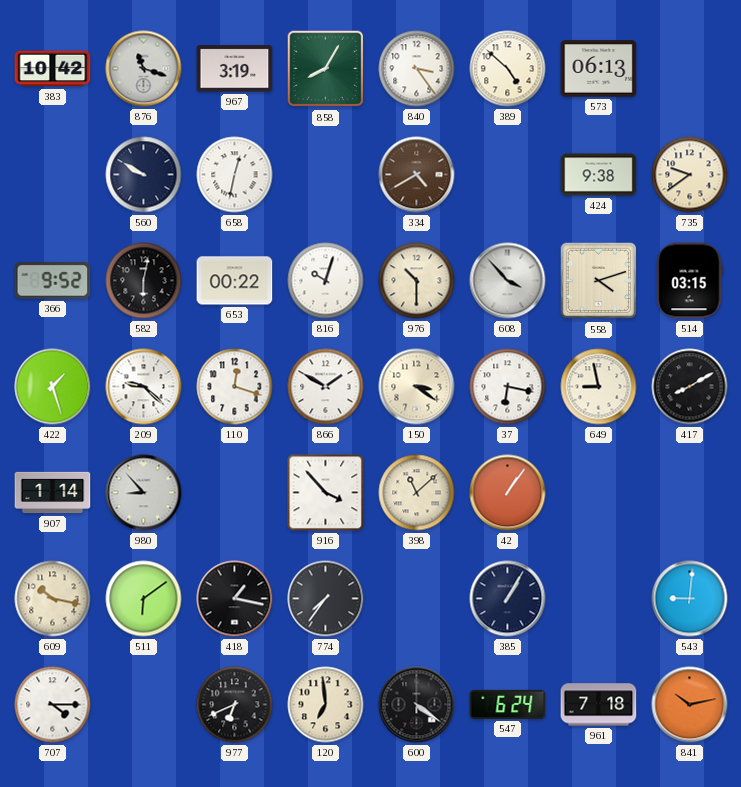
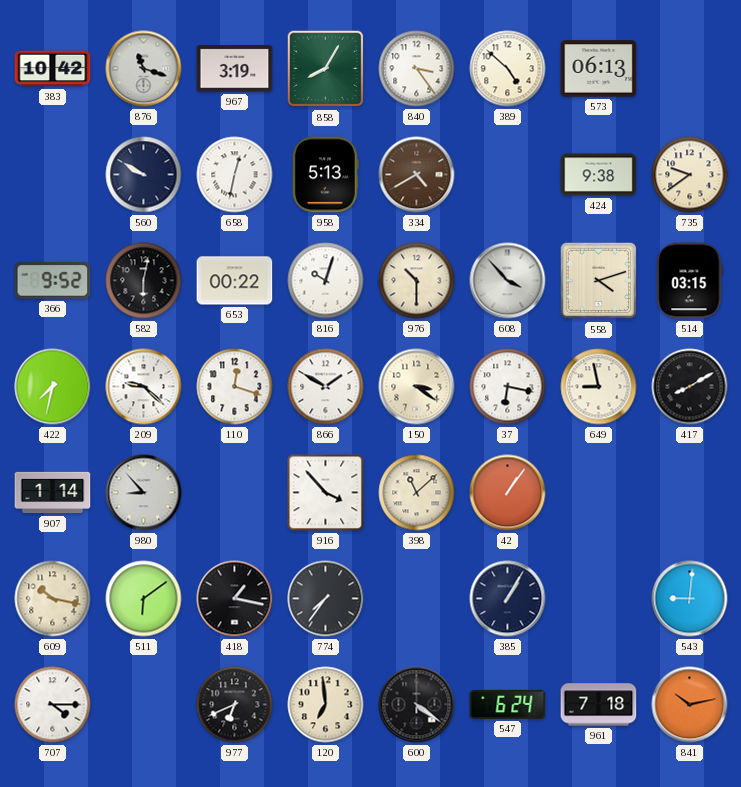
958: none -> 5:13
422: 1:27 -> 7:32
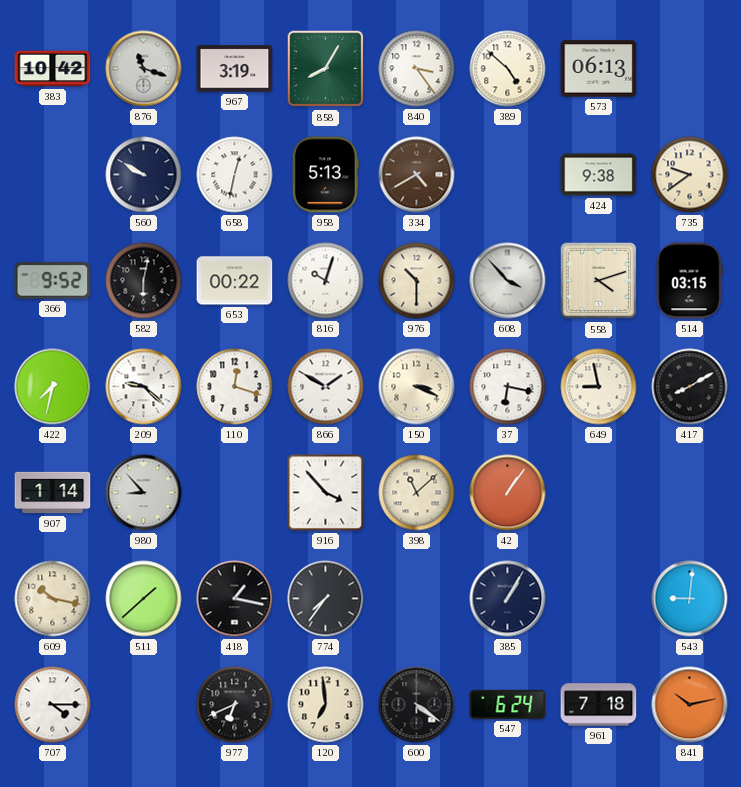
150: 3:21 -> 3:19
511: 6:09 -> 1:38
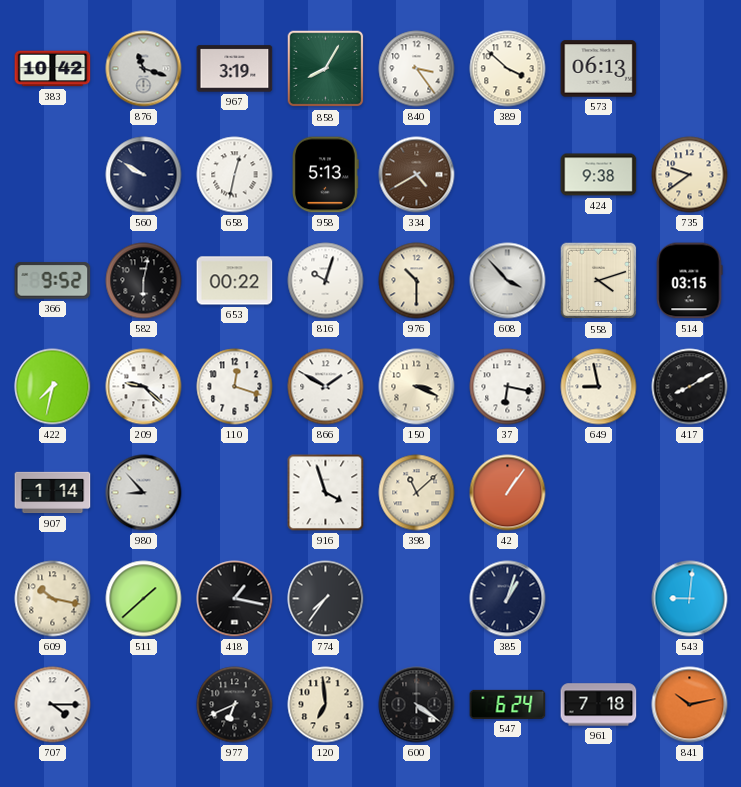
389: 4:52 -> 3:52
916: 3:53 -> 3:57
385: 1:05 -> 1:03
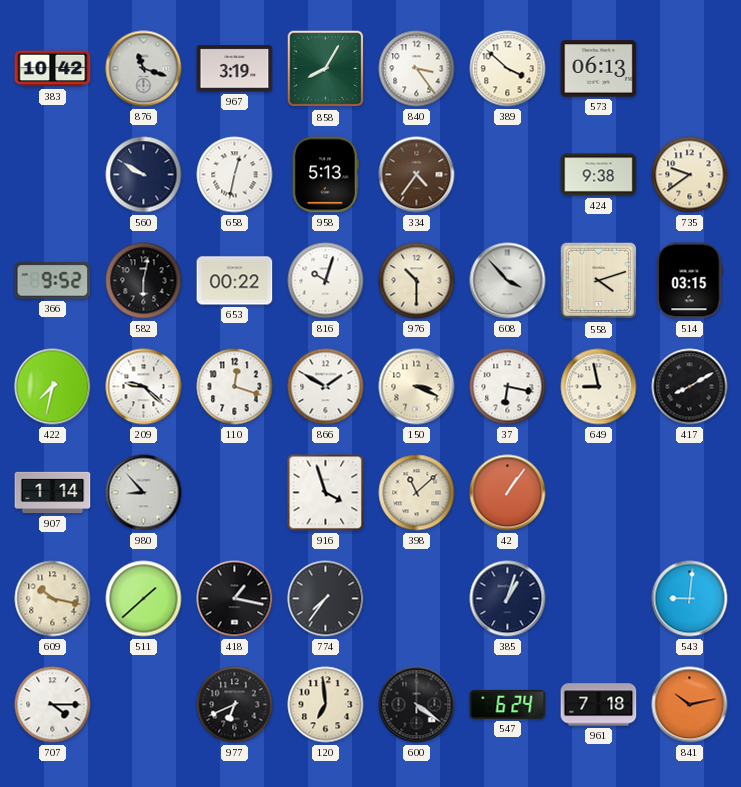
334: 4:40 -> 4:36
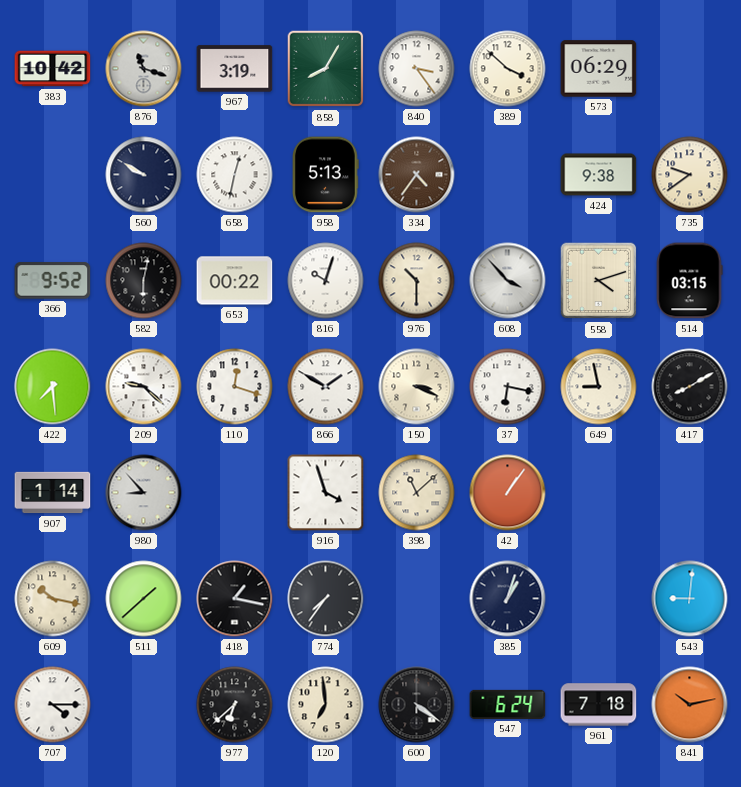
573: 06:13 -> 06:29
422: 7:32 -> 7:29
977: 6:41 -> 6:38
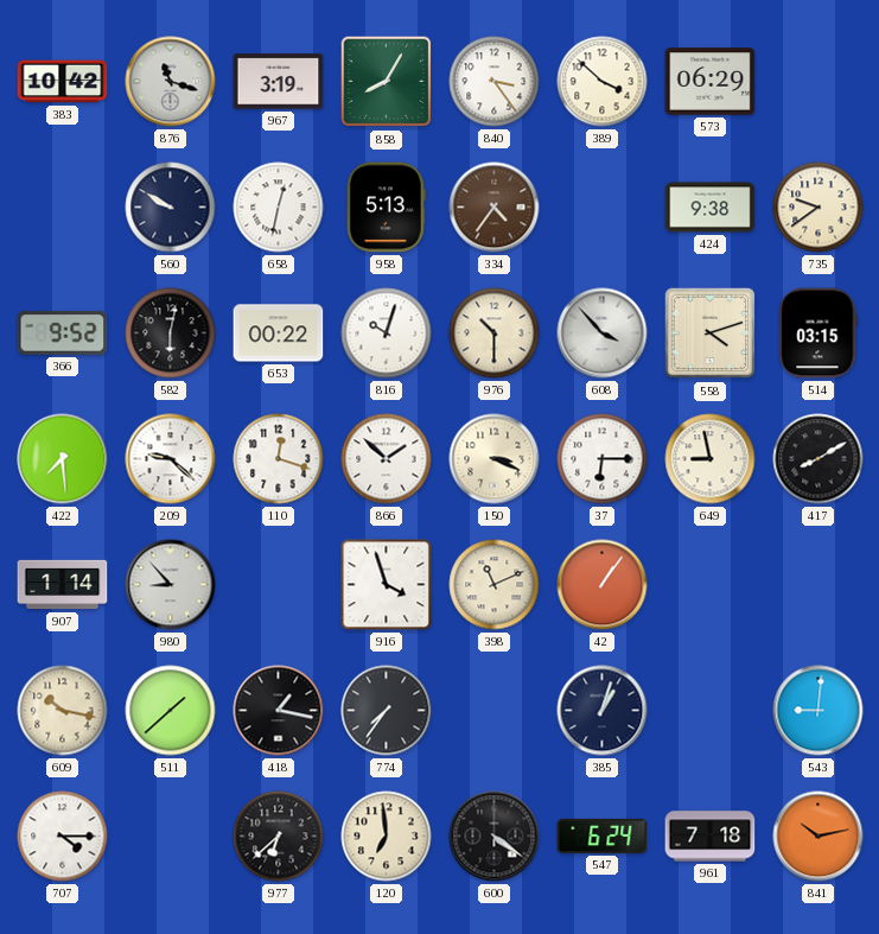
866: 1:50 -> 1:52
37: 6:17 -> 6:15
398: 11:08 -> 11:11
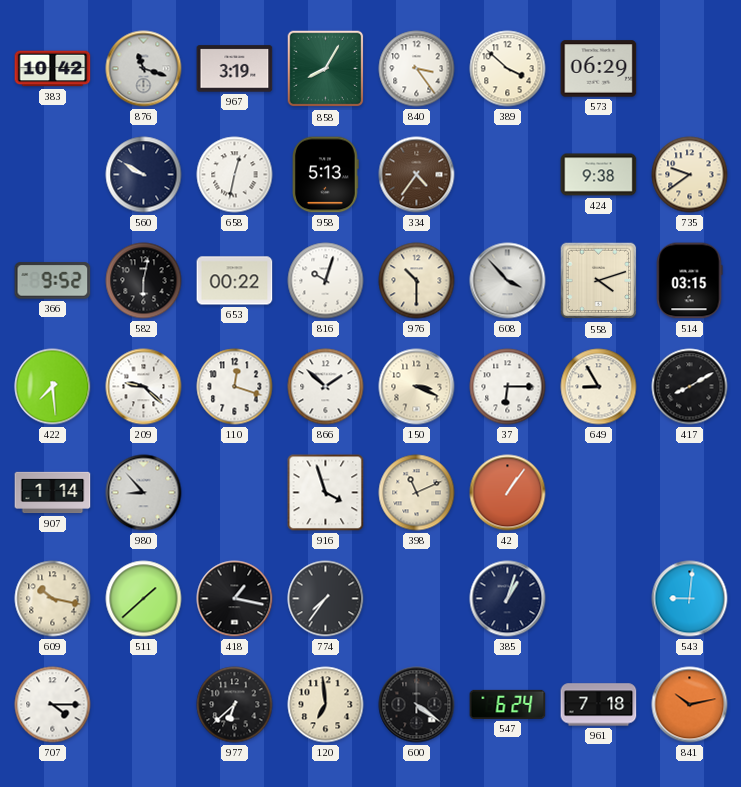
649: 8:58 -> 8:55
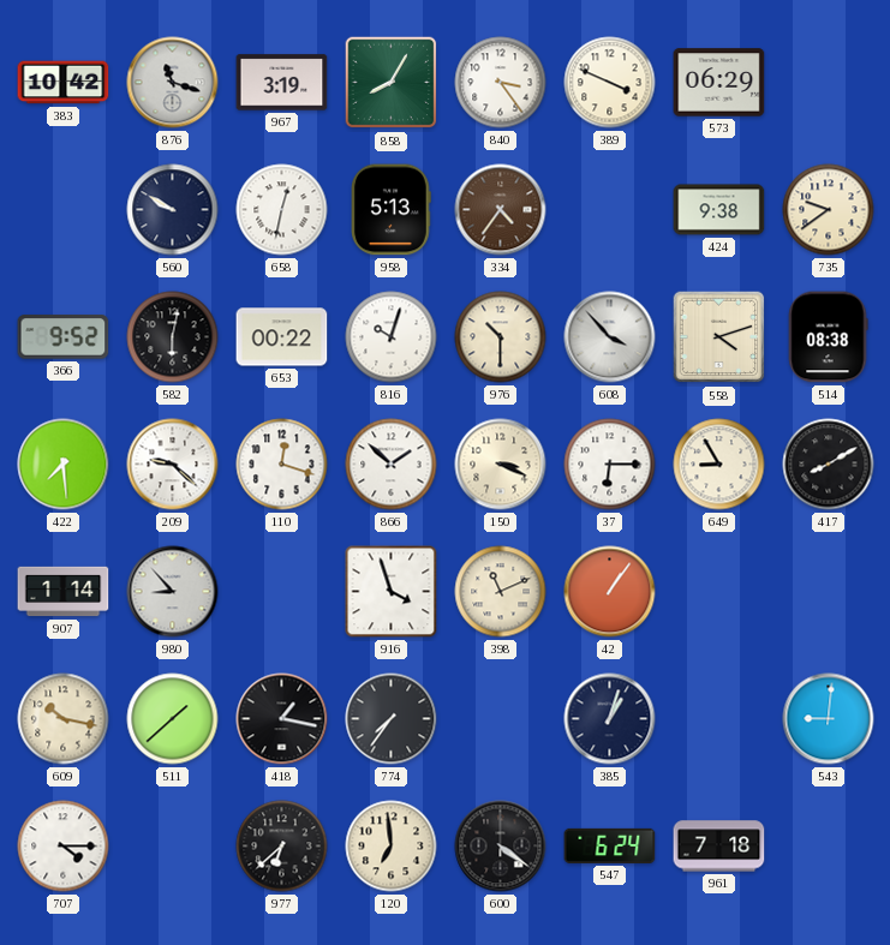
389: 3:52 -> 3:49
514: 03:15 -> 08:38
841: 10:13 -> none
